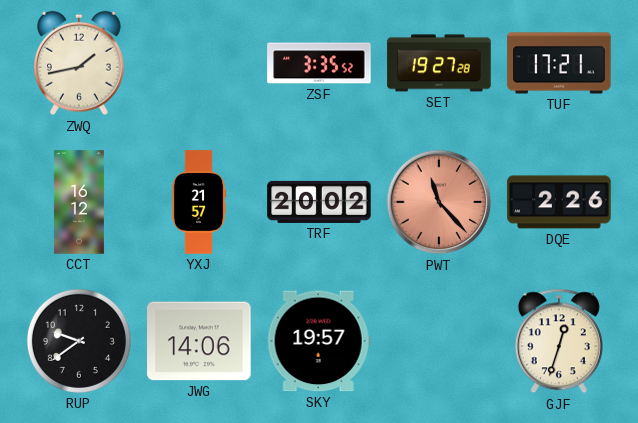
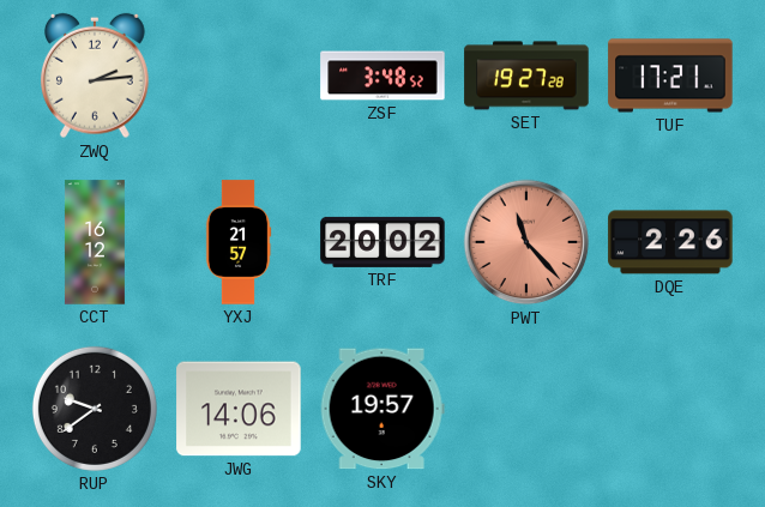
ZWQ: 1:43 -> 2:14
ZSF: 3:35 -> 3:48
GJF: 12:33 -> none
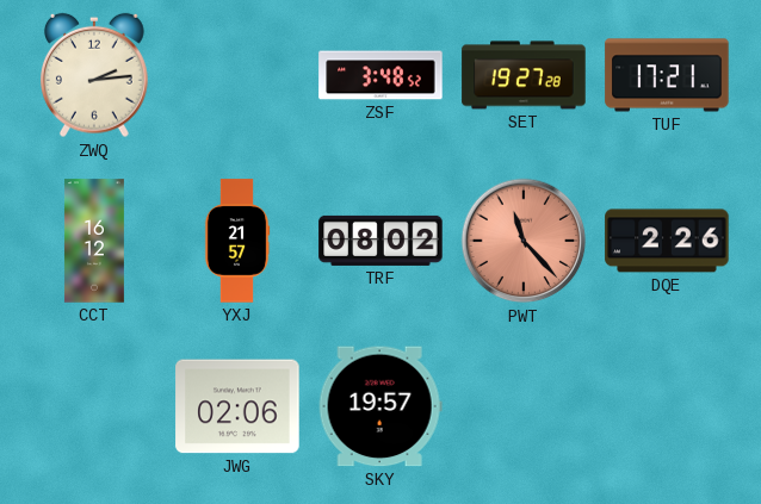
TRF: 20:02 -> 08:02
RUP: 9:39 -> none
JWG: 14:06 -> 02:06
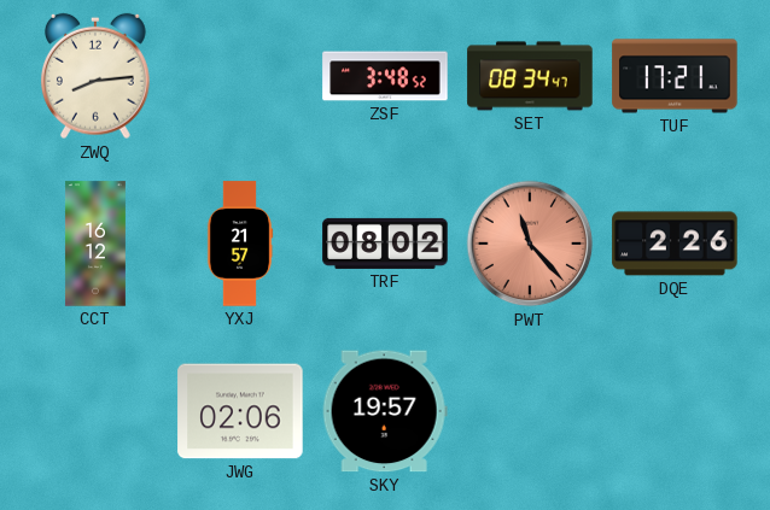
ZWQ: 2:14 -> 8:14
SET: 19:27 -> 08:34
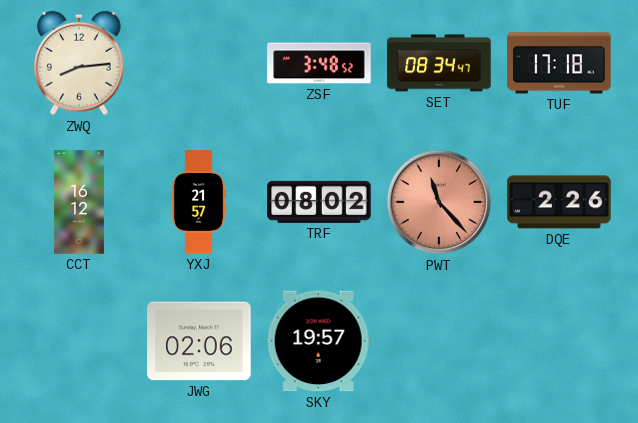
TUF: 17:21 -> 17:18
